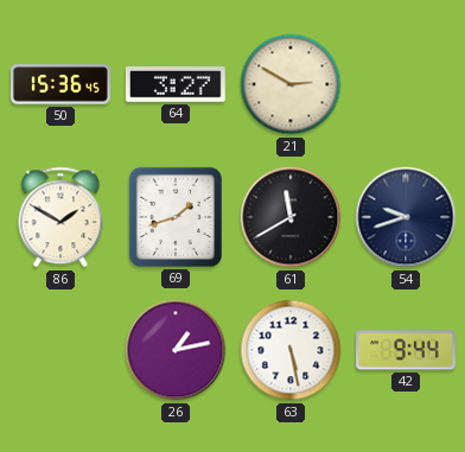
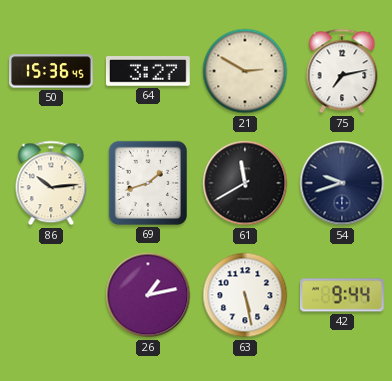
75: none -> 7:13
86: 1:50 -> 10:14
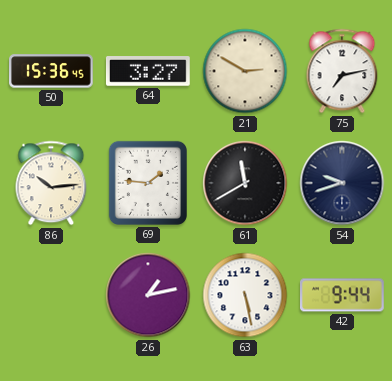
69: 1:42 -> 1:46
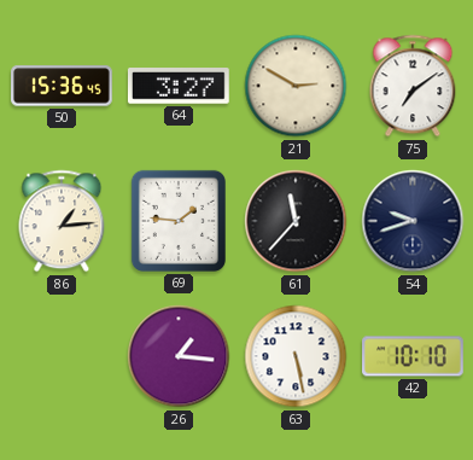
75: 7:13 -> 7:09
86: 10:14 -> 1:14
61: 11:40 -> 11:37
26: 1:13 -> 1:16
42: 9:44 -> 10:10
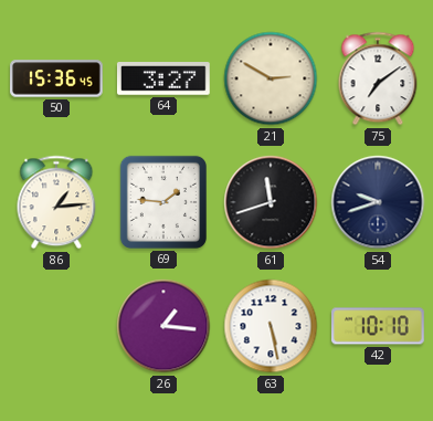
61: 11:37 -> 11:42
